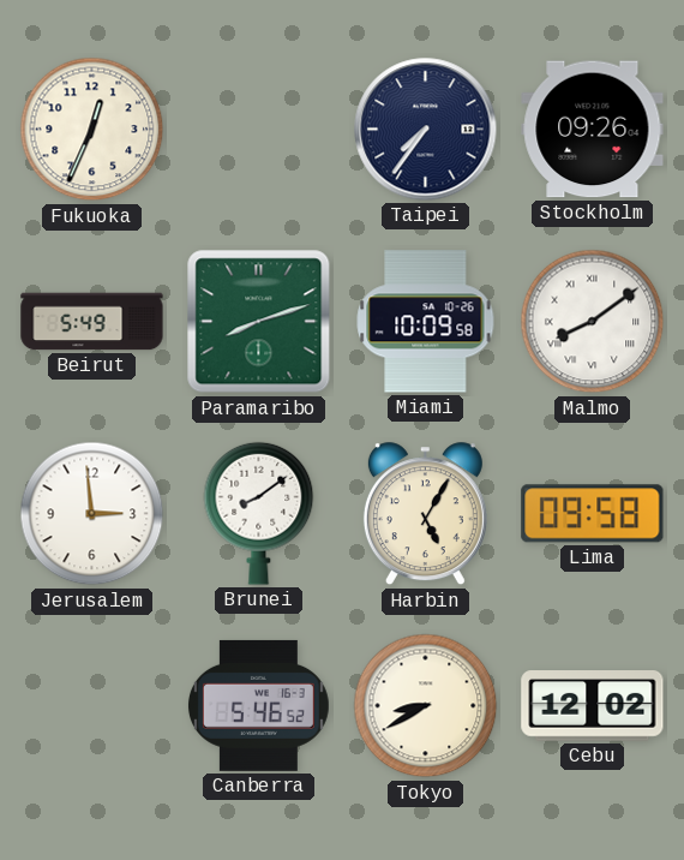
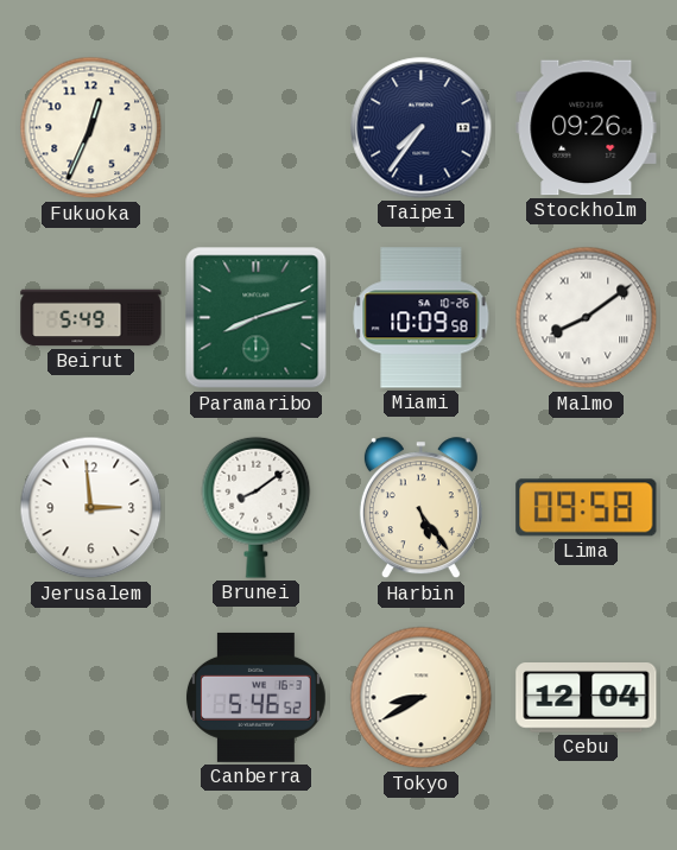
Harbin: 5:05 -> 5:24
Cebu: 12:02 -> 12:04
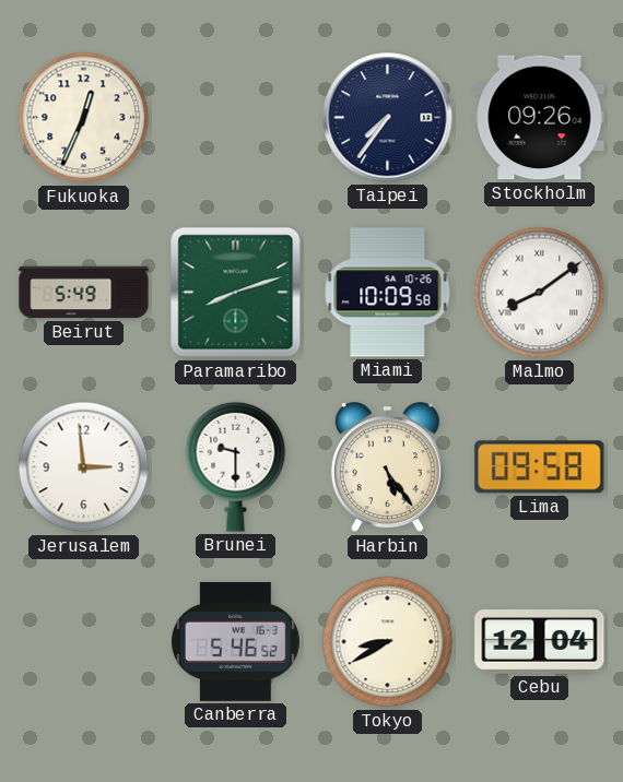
Brunei: 8:09 -> 9:30
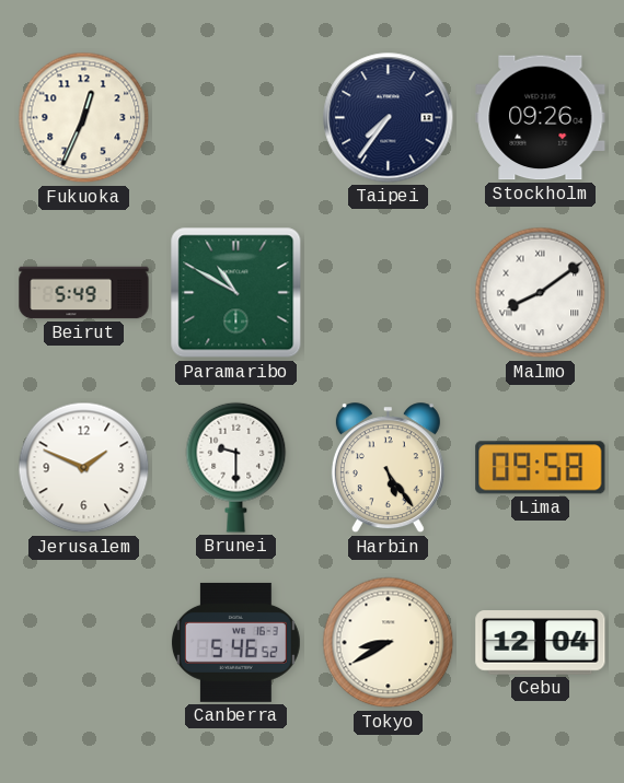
Paramaribo: 8:12 -> 10:50
Miami: 10:09 -> none
Jerusalem: 2:59 -> 1:49
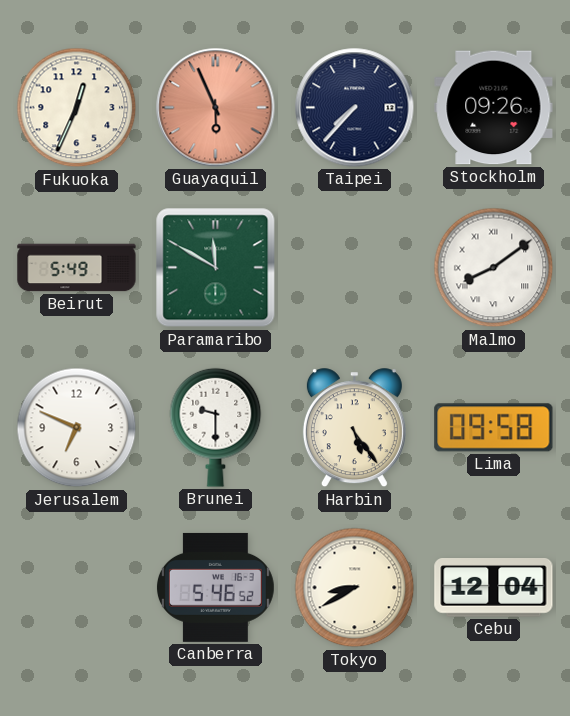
Guayaquil: none -> 5:56
Taipei: 7:36 -> 7:37
Paramaribo: 10:50 -> 11:50
Jerusalem: 1:49 -> 6:49
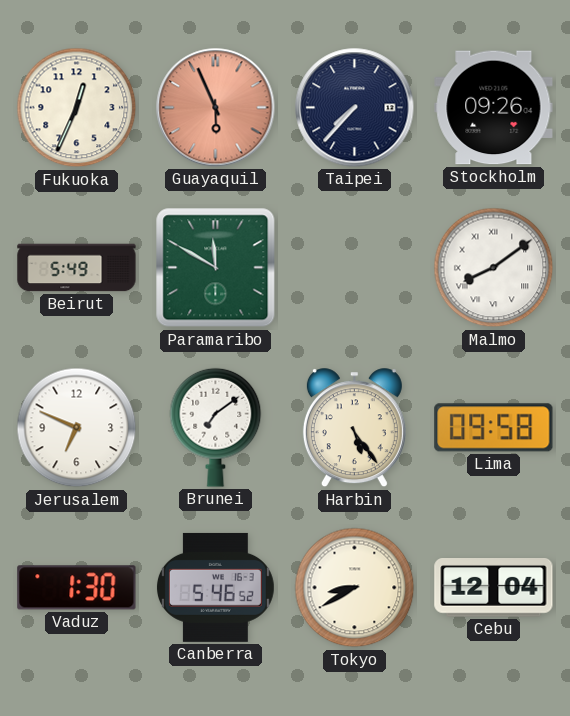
Brunei: 9:30 -> 7:09
Vaduz: none -> 1:30
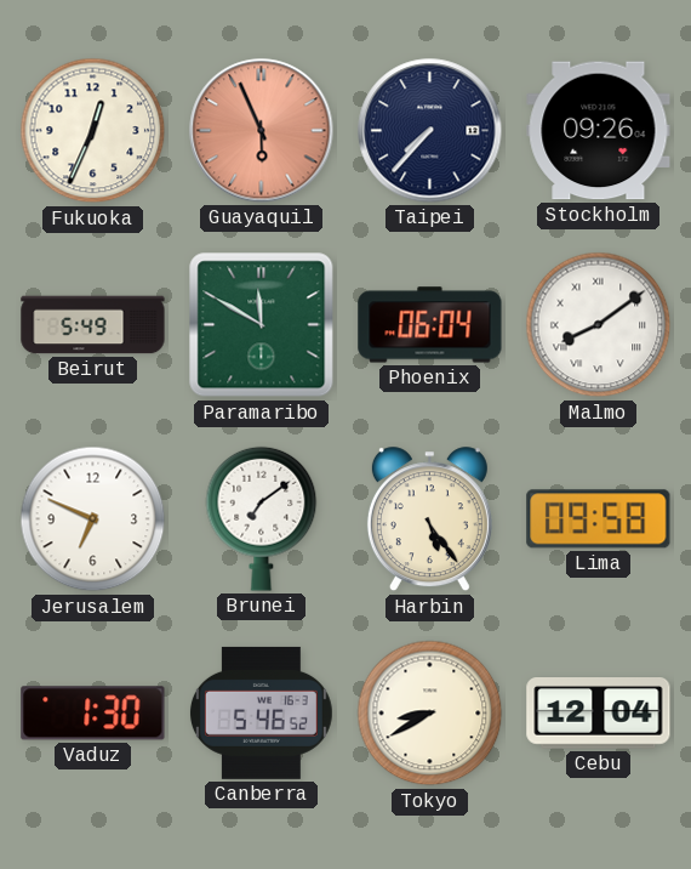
Phoenix: none -> 06:04
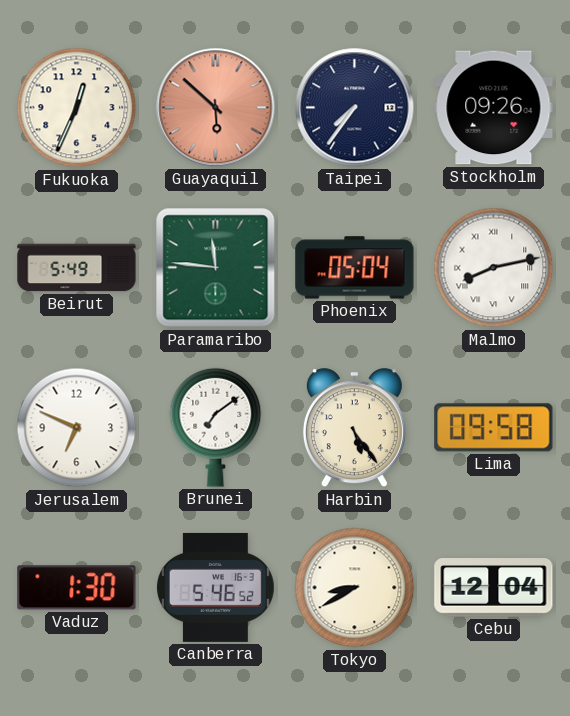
Guayaquil: 5:56 -> 5:52
Taipei: 7:37 -> 7:36
Paramaribo: 11:50 -> 11:46
Phoenix: 06:04 -> 05:04
Malmo: 8:09 -> 8:13
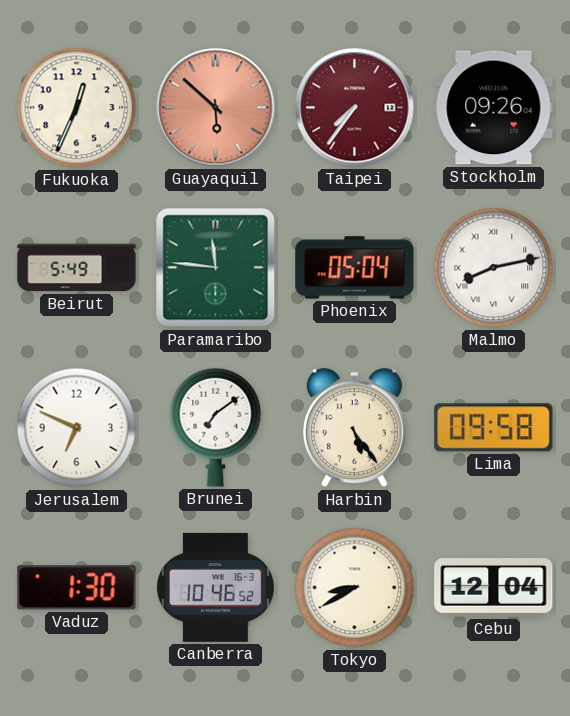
Taipei dial: navy -> burgundy
Canberra: 5:46 -> 10:46
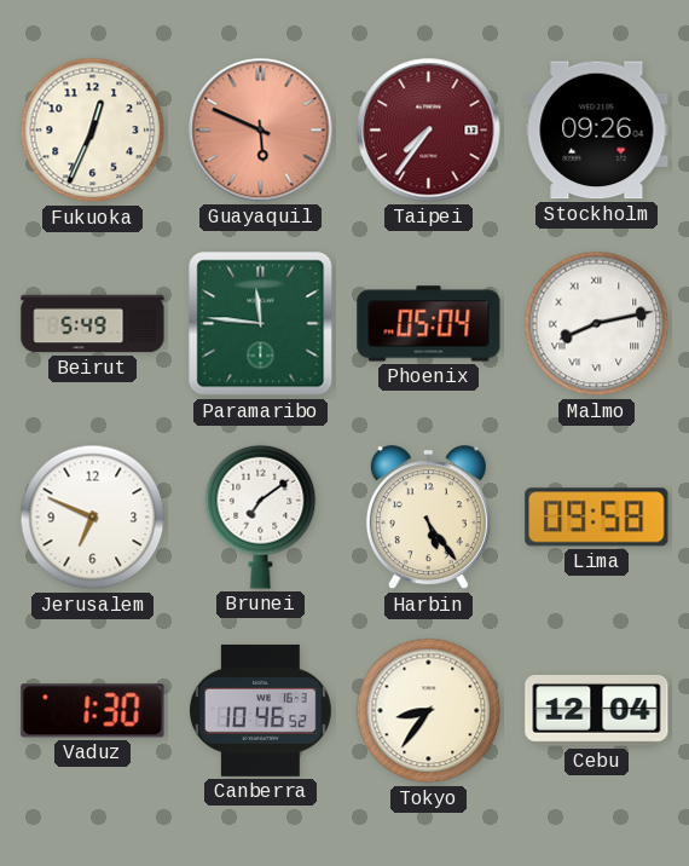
Guayaquil: 5:52 -> 5:49
Tokyo: 8:40 -> 8:36
